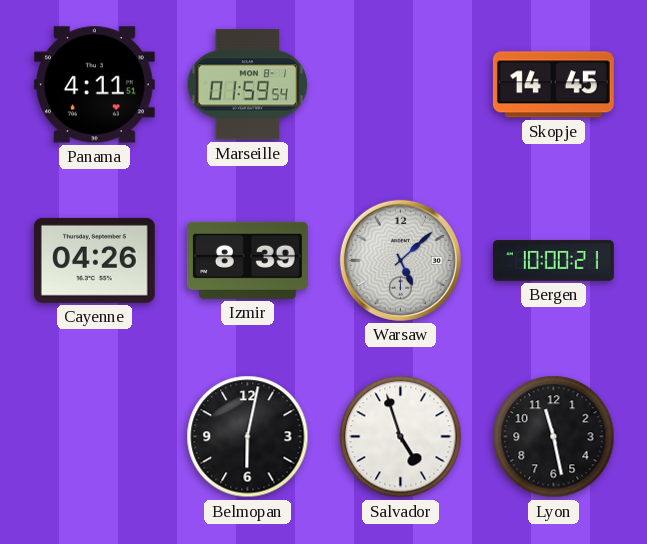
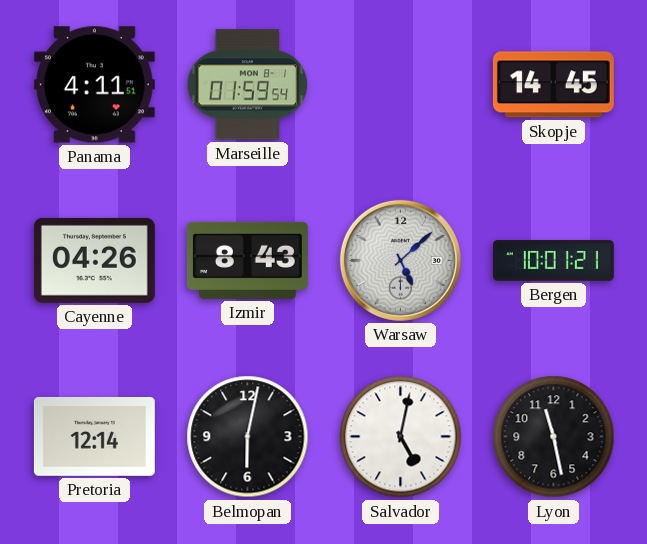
Izmir: 8:39 -> 8:43
Bergen: 10:00 -> 10:01
Pretoria: none -> 12:14
Salvador: 4:57 -> 5:02
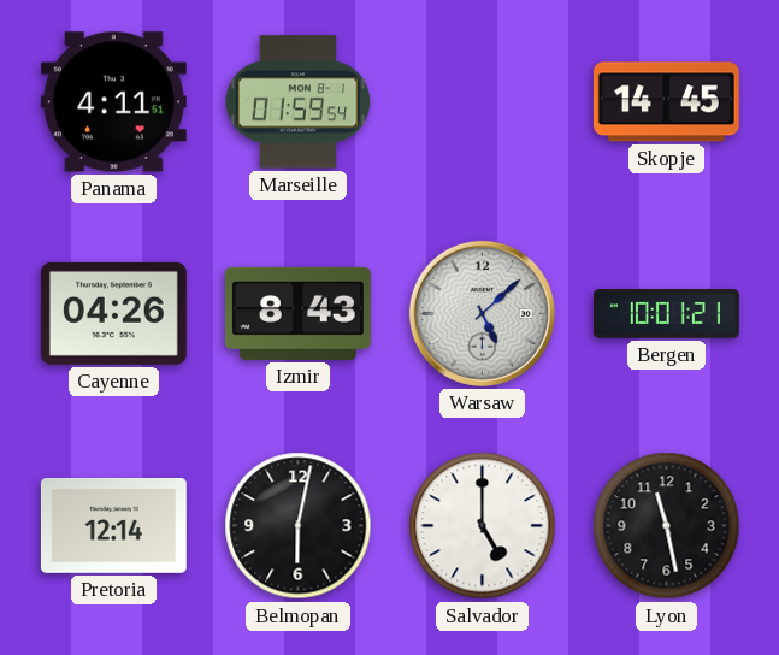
Salvador: 5:02 -> 5:00
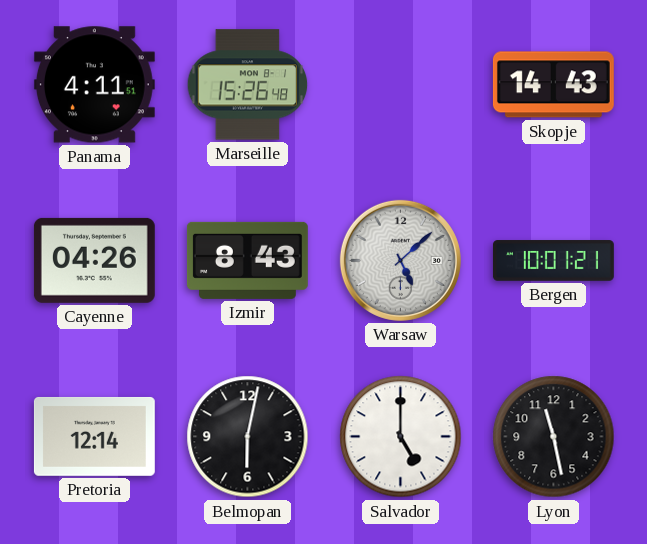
Marseille: 01:59 -> 15:26
Skopje: 14:45 -> 14:43
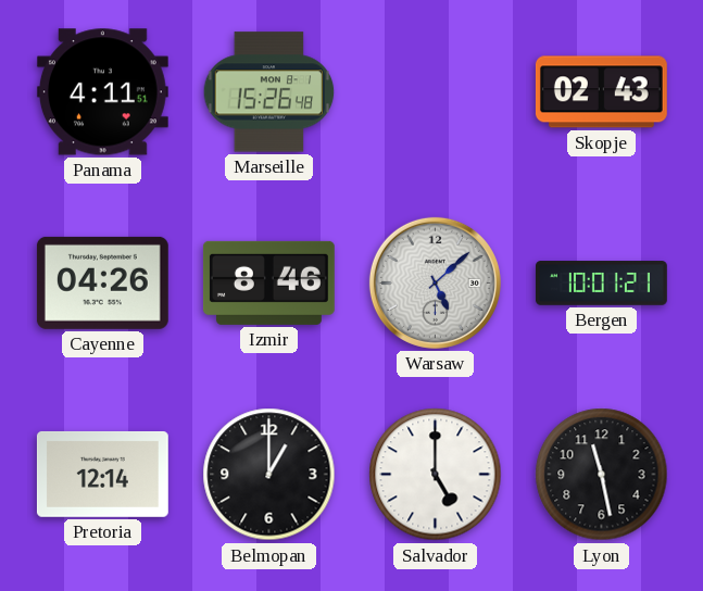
Skopje: 14:43 -> 02:43
Izmir: 8:43 -> 8:46
Belmopan: 6:02 -> 1:00
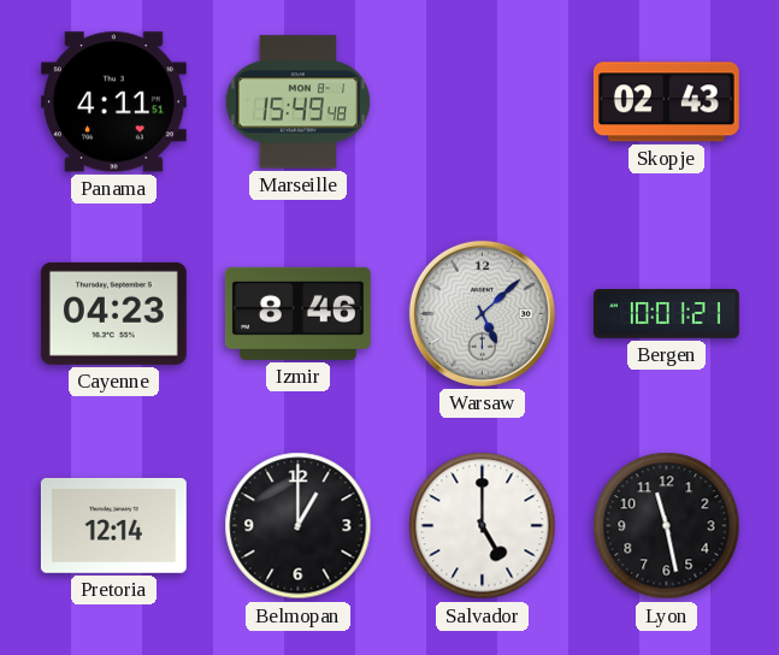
Marseille: 15:26 -> 15:49
Cayenne: 04:26 -> 04:23
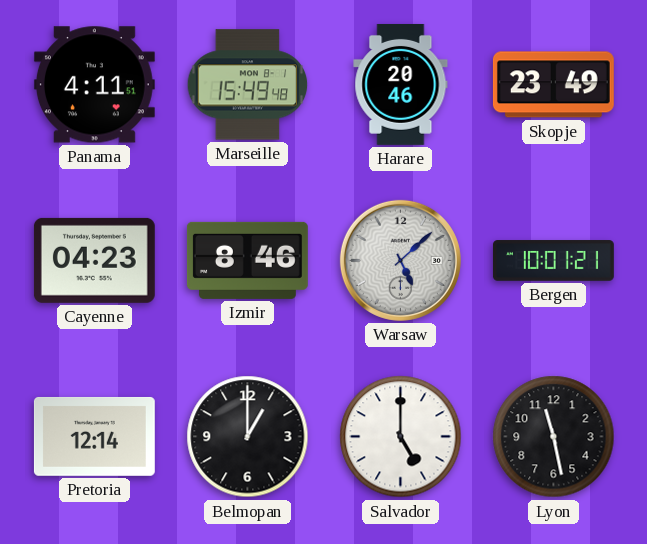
Harare: none -> 20:46
Skopje: 02:43 -> 23:49
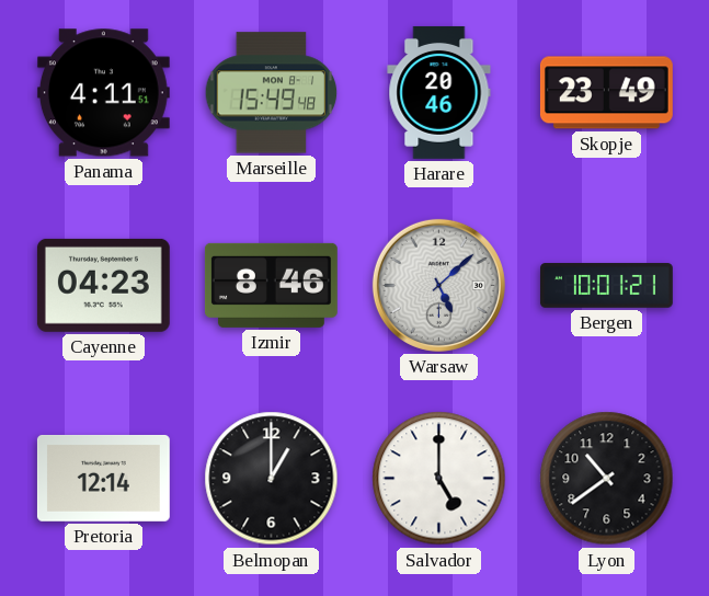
Lyon: 11:28 -> 10:39
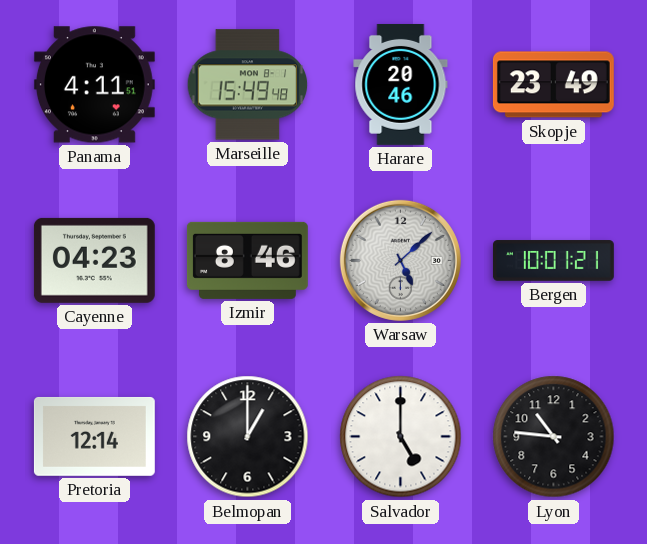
Lyon: 10:39 -> 10:46
